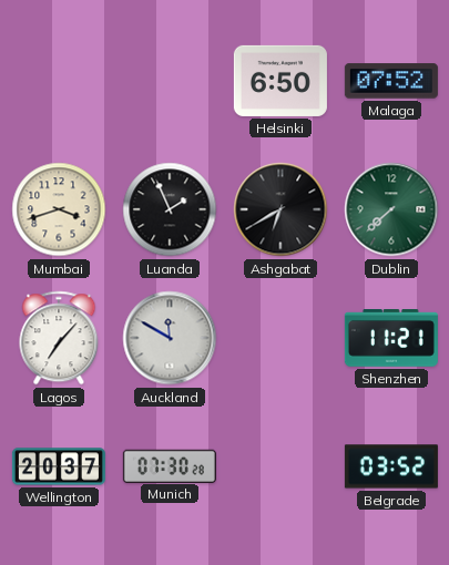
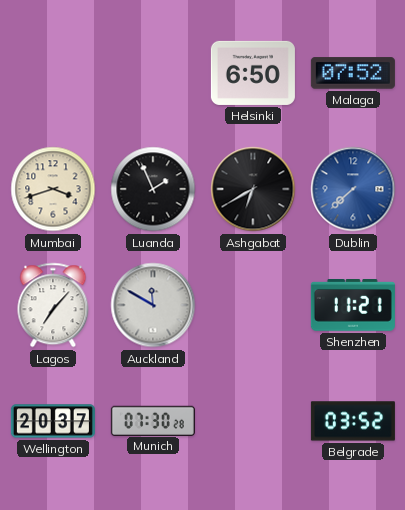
Dublin dial: green -> blue
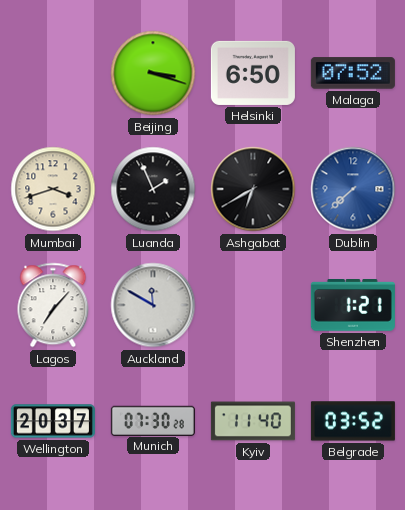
Beijing: none -> 3:18
Shenzhen: 11:21 -> 1:21
Kyiv: none -> 11:40
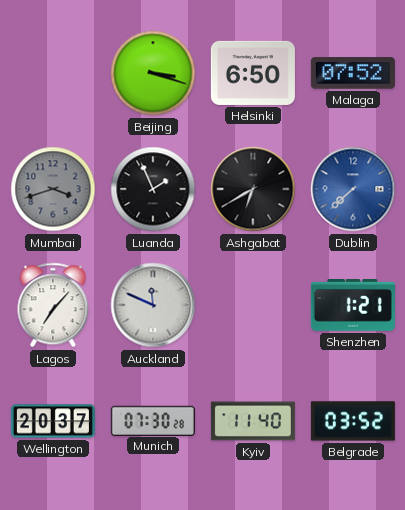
Mumbai dial: cream -> grey
Auckland: 11:50 -> 11:49
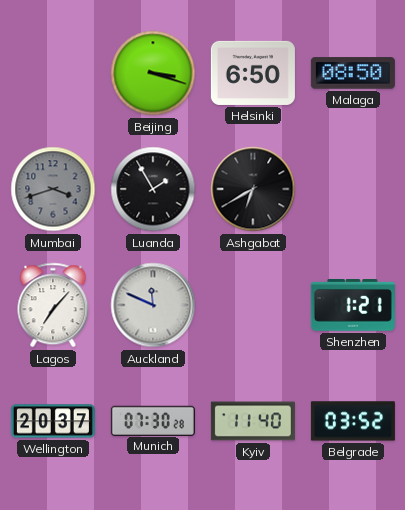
Malaga: 07:52 -> 08:50
Luanda: 1:56 -> 1:55
Dublin: 7:38 -> none
